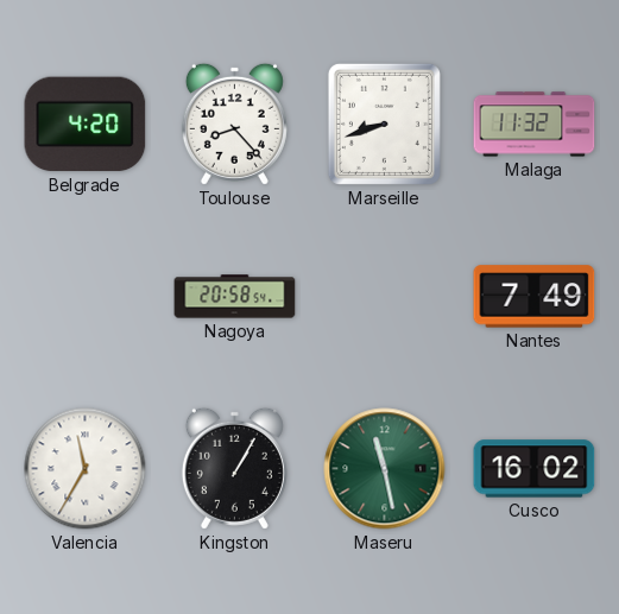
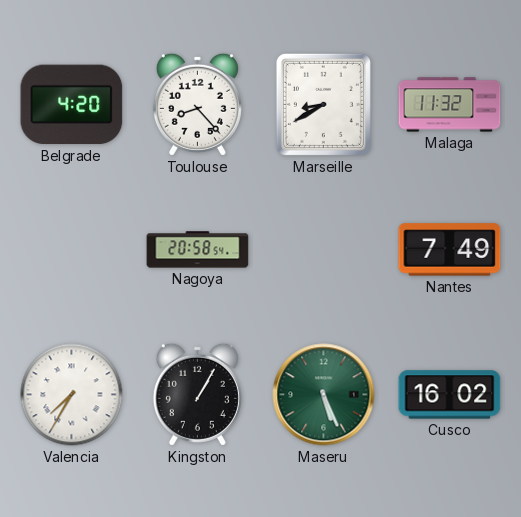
Marseille: 8:42 -> 8:40
Valencia: 11:35 -> 7:35
Maseru: 11:28 -> 5:26
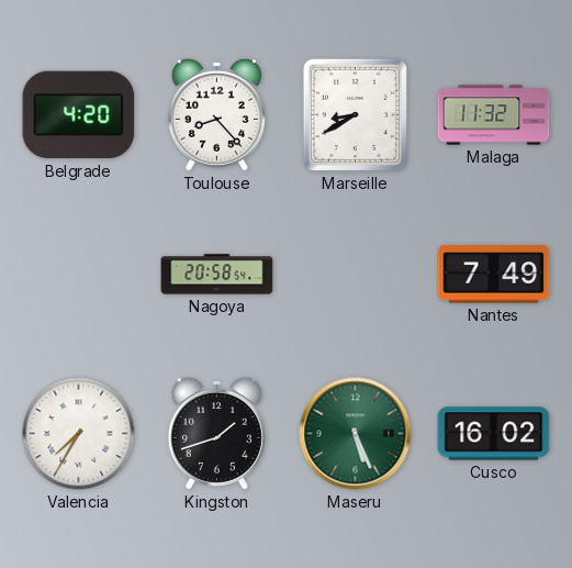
Kingston: 1:05 -> 1:42
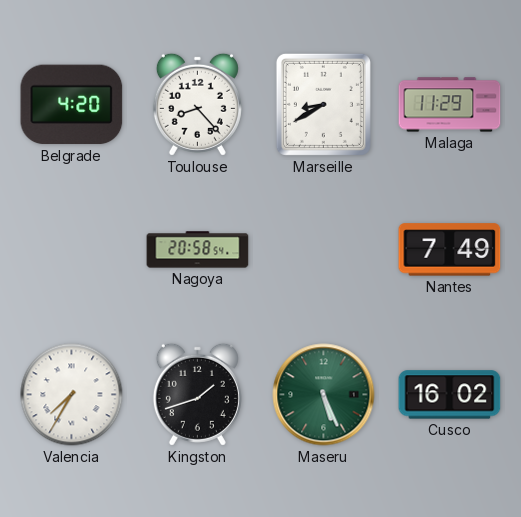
Malaga: 11:32 -> 11:29
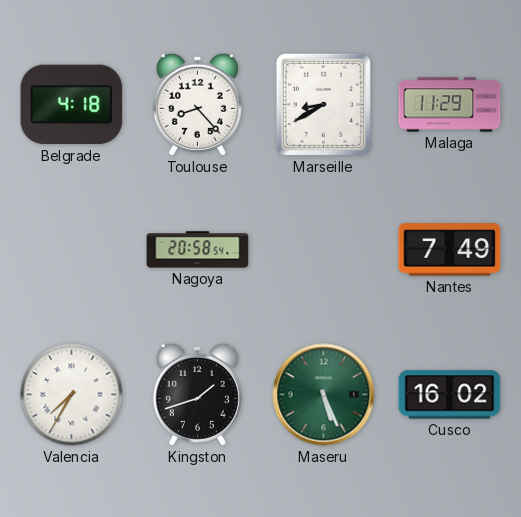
Belgrade: 4:20 -> 4:18
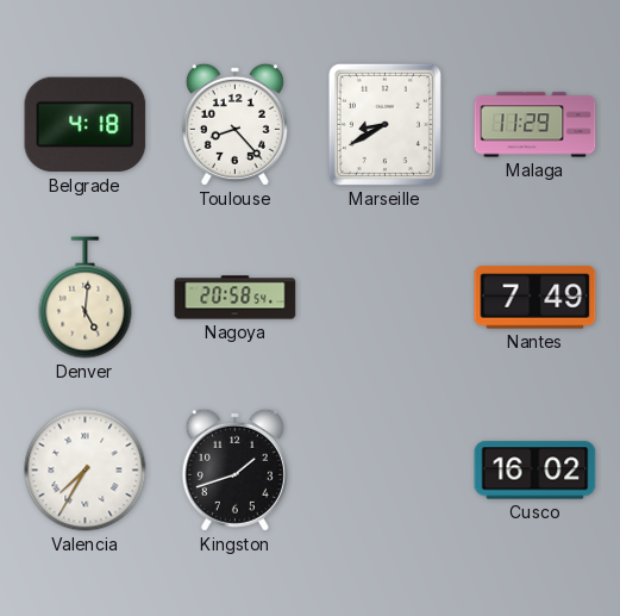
Denver: none -> 5:01
Maseru: 5:26 -> none
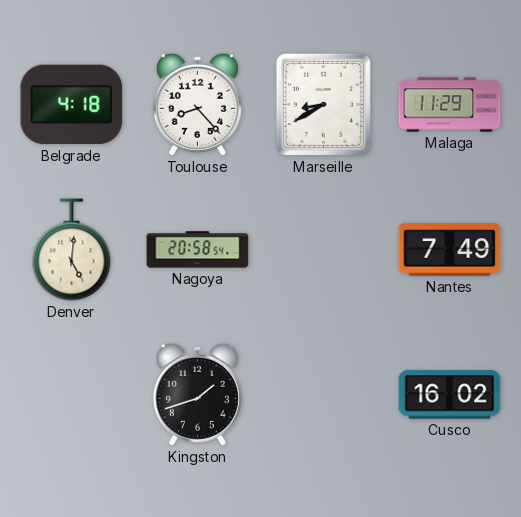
Valencia: 7:35 -> none
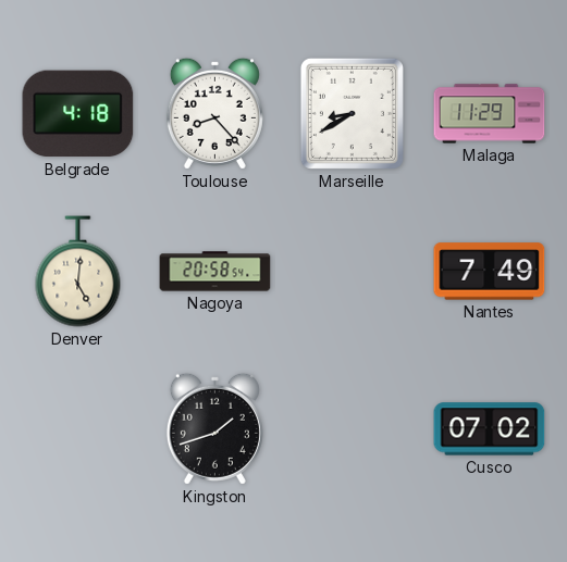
Cusco: 16:02 -> 07:02
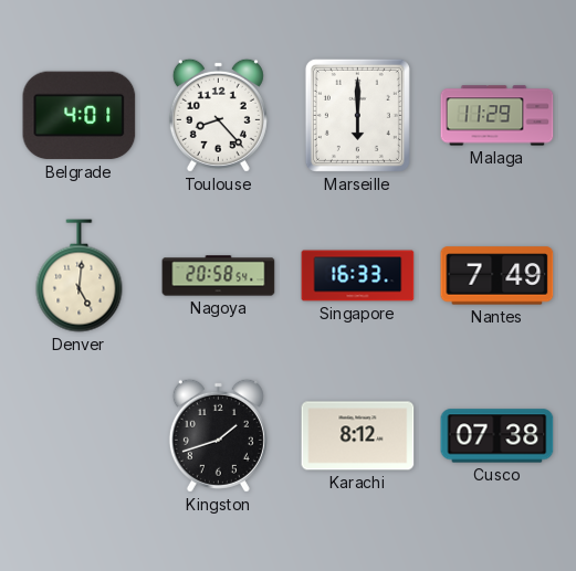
Belgrade: 4:18 -> 4:01
Marseille: 8:40 -> 6:00
Singapore: none -> 16:33
Karachi: none -> 8:12
Cusco: 07:02 -> 07:38
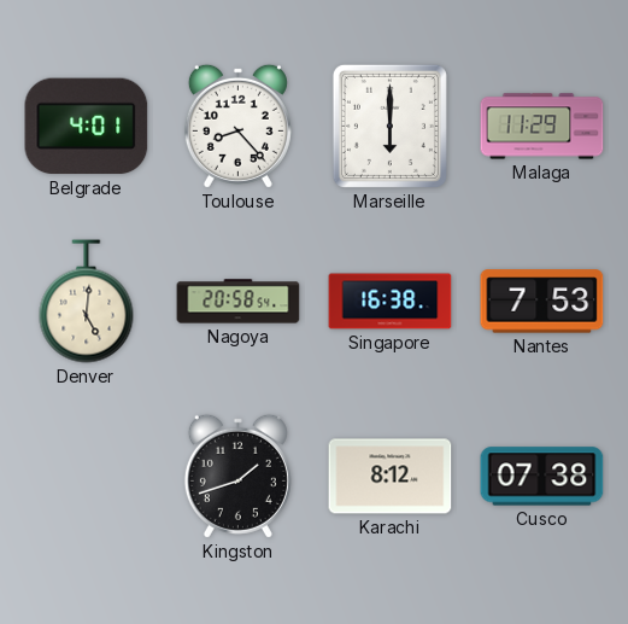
Singapore: 16:33 -> 16:38
Nantes: 7:49 -> 7:53
